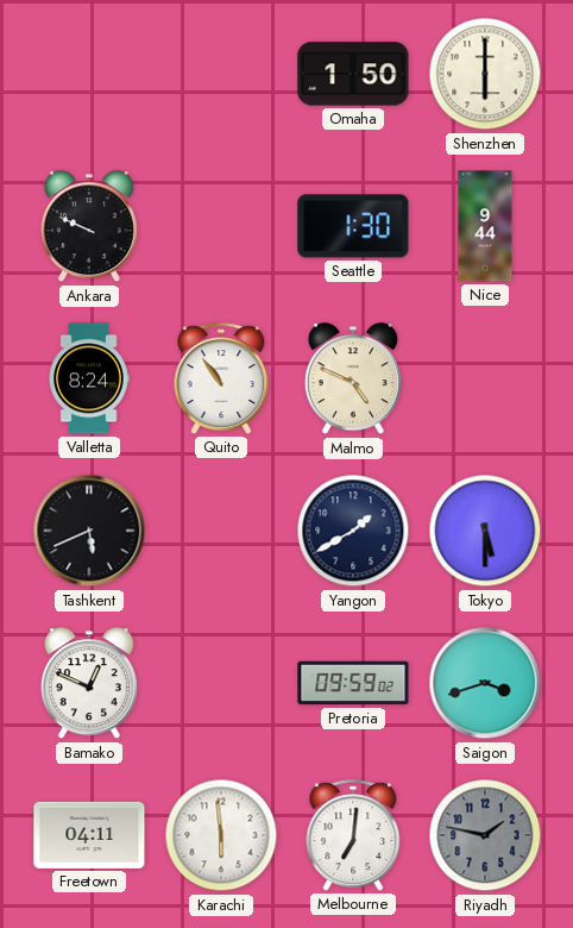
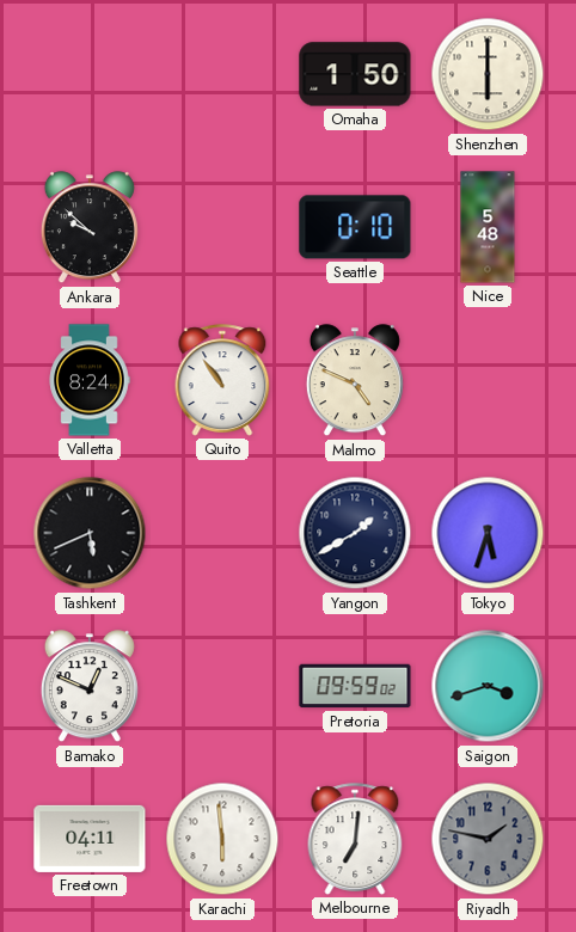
Ankara: 9:49 -> 9:52
Seattle: 1:30 -> 0:10
Nice: 9:44 -> 5:48
Tokyo: 5:30 -> 5:33
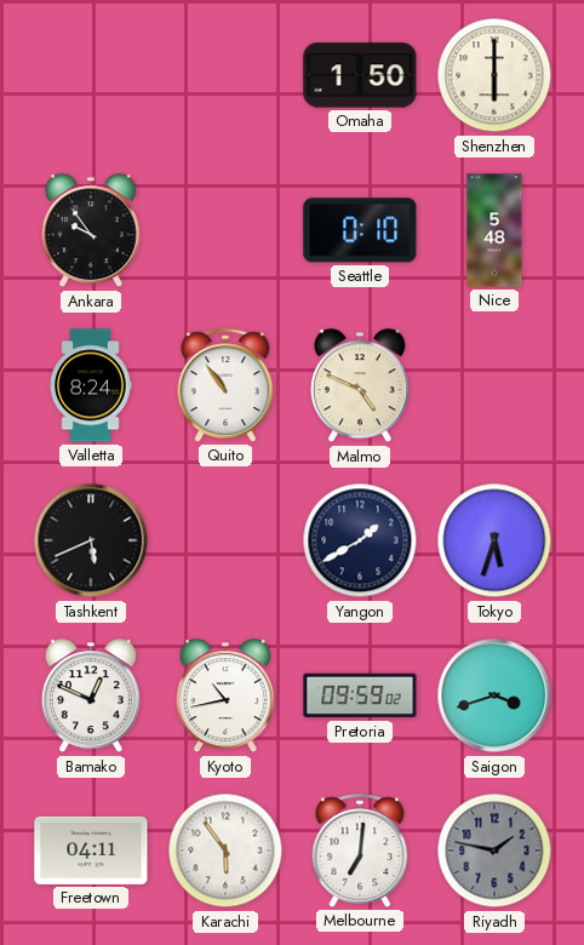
Ankara: 9:52 -> 9:54
Kyoto: none -> 10:43
Karachi: 5:59 -> 5:54
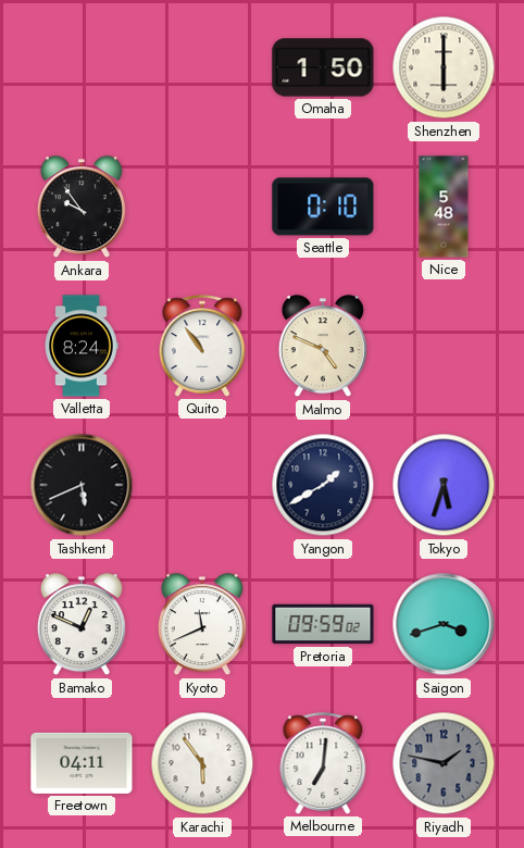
Kyoto: 10:43 -> 11:41
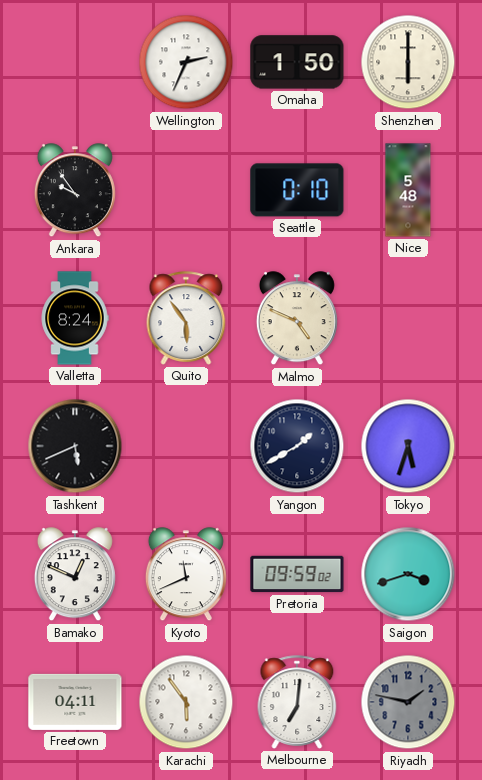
Wellington: none -> 2:34
Quito: 10:54 -> 5:54
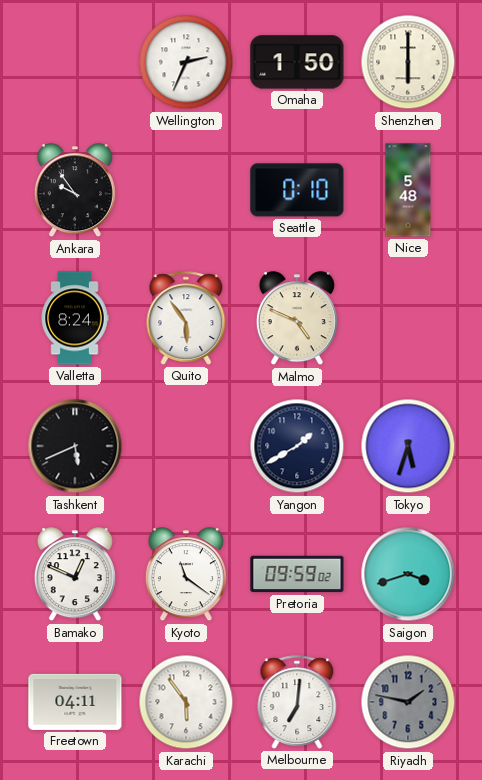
Kyoto: 11:41 -> 11:21
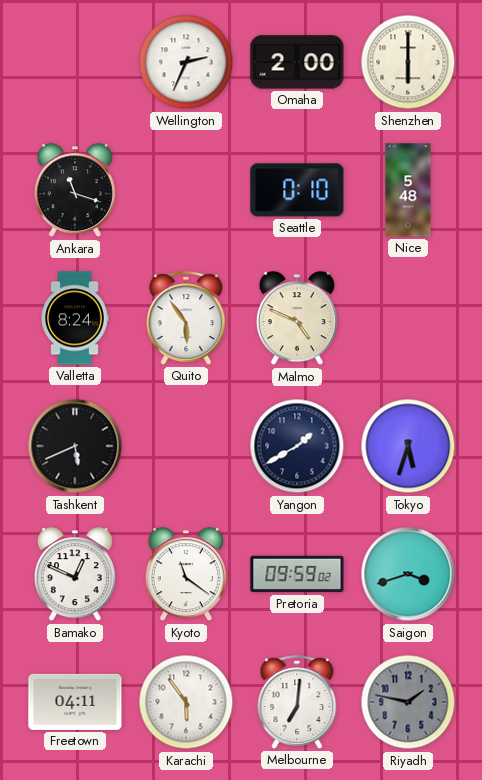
Omaha: 1:50 -> 2:00
Ankara: 9:54 -> 11:18
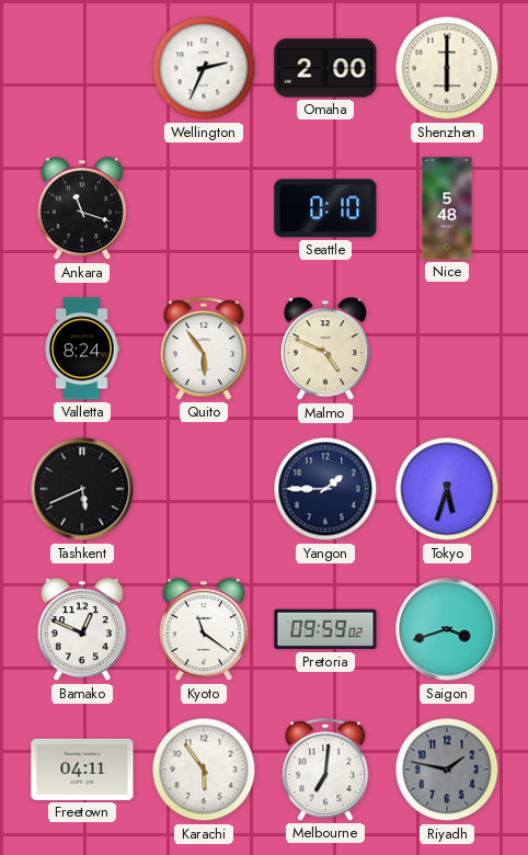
Yangon: 1:40 -> 1:45
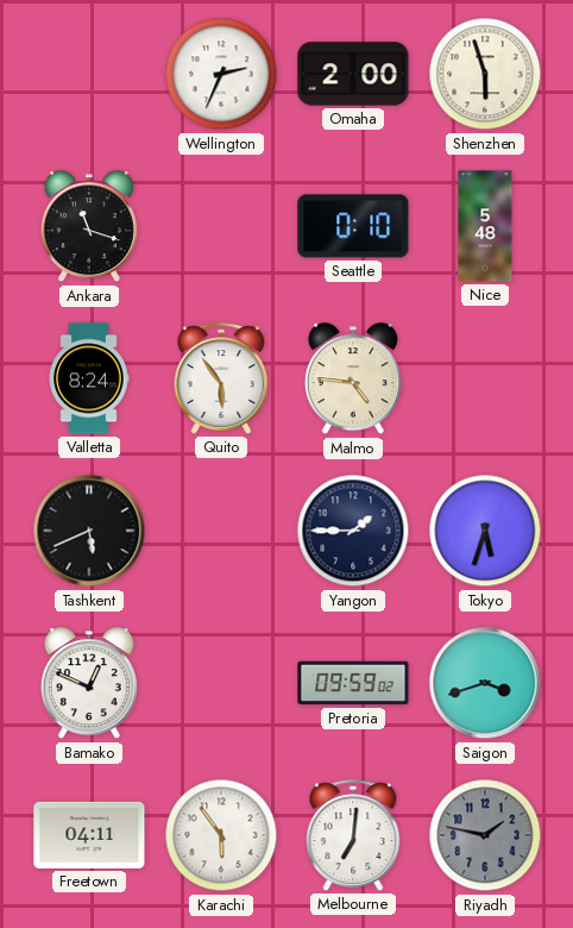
Shenzhen: 6:00 -> 5:57
Malmo: 4:49 -> 4:46
Kyoto: 11:21 -> none
